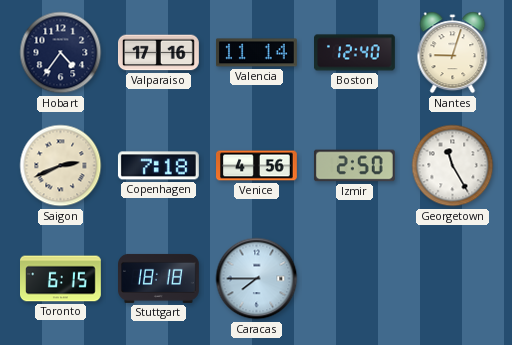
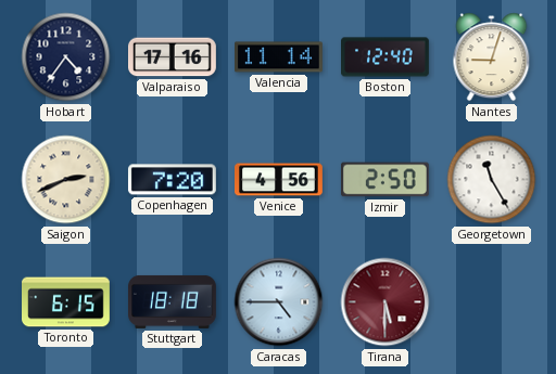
Copenhagen: 7:18 -> 7:20
Caracas: 7:45 -> 4:45
Tirana: none -> 5:30
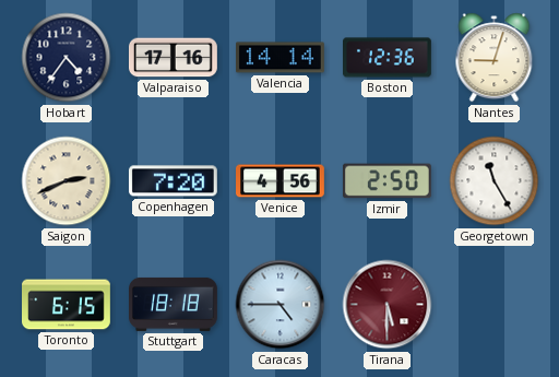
Valencia: 11:14 -> 14:14
Boston: 12:40 -> 12:36
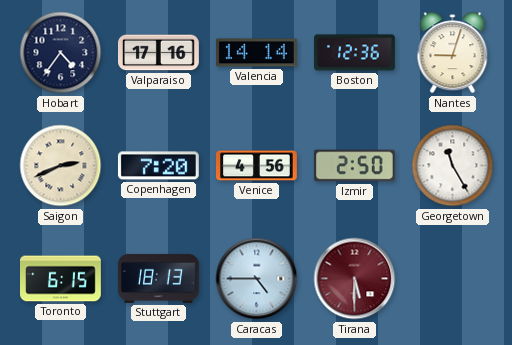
Stuttgart: 18:18 -> 18:13
